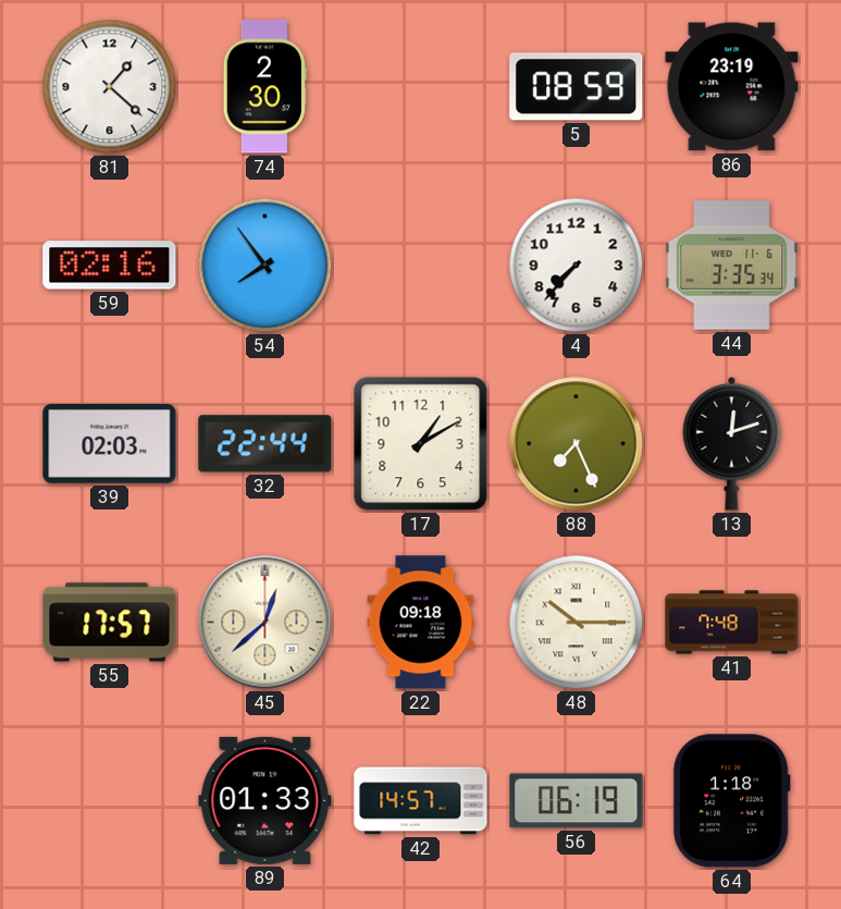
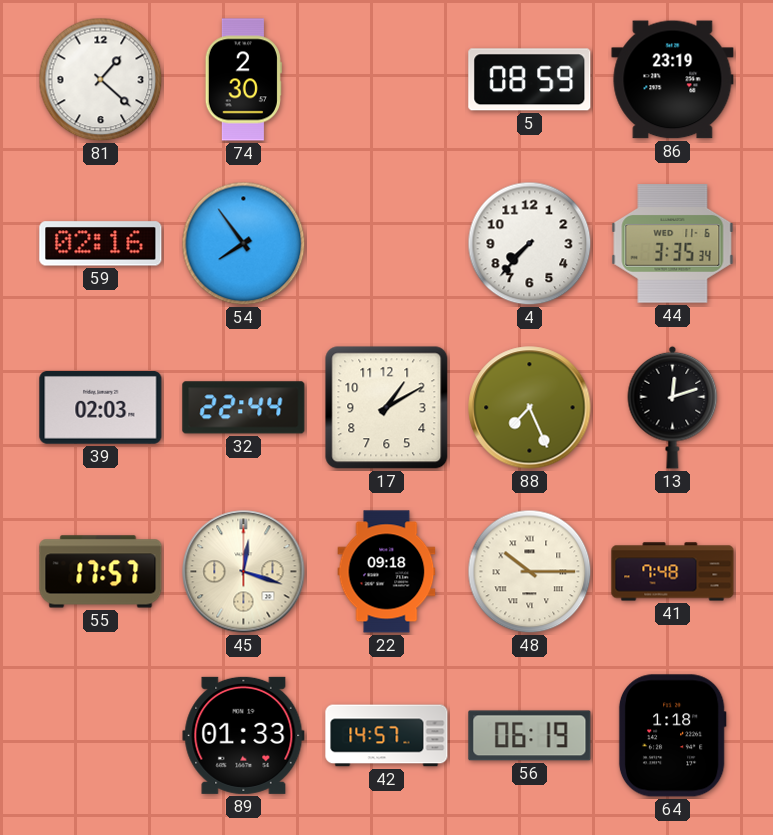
45: 12:38 -> 12:18
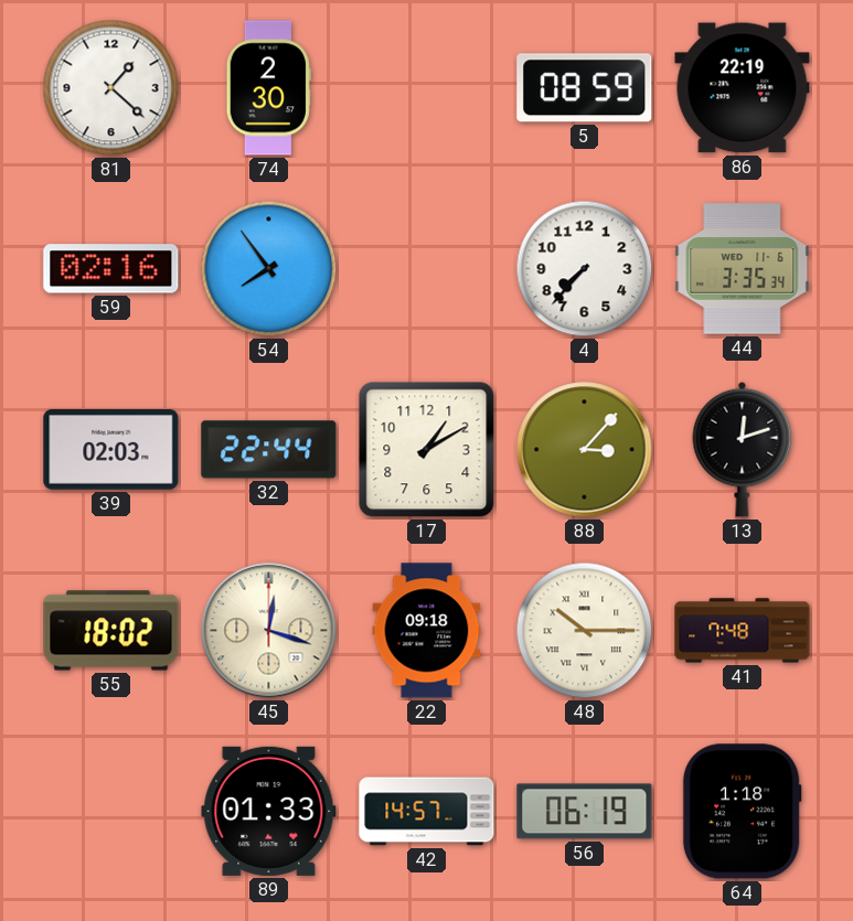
86: 23:19 -> 22:19
88: 7:26 -> 3:07
55: 17:57 -> 18:02
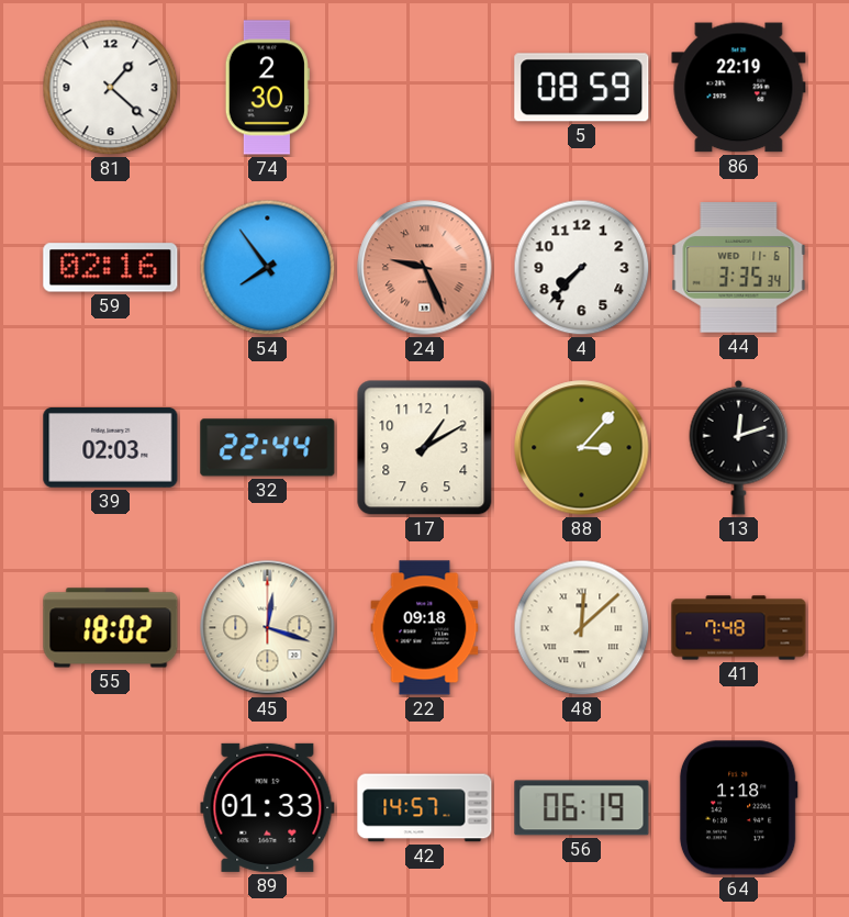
24: none -> 9:26
48: 10:15 -> 12:08
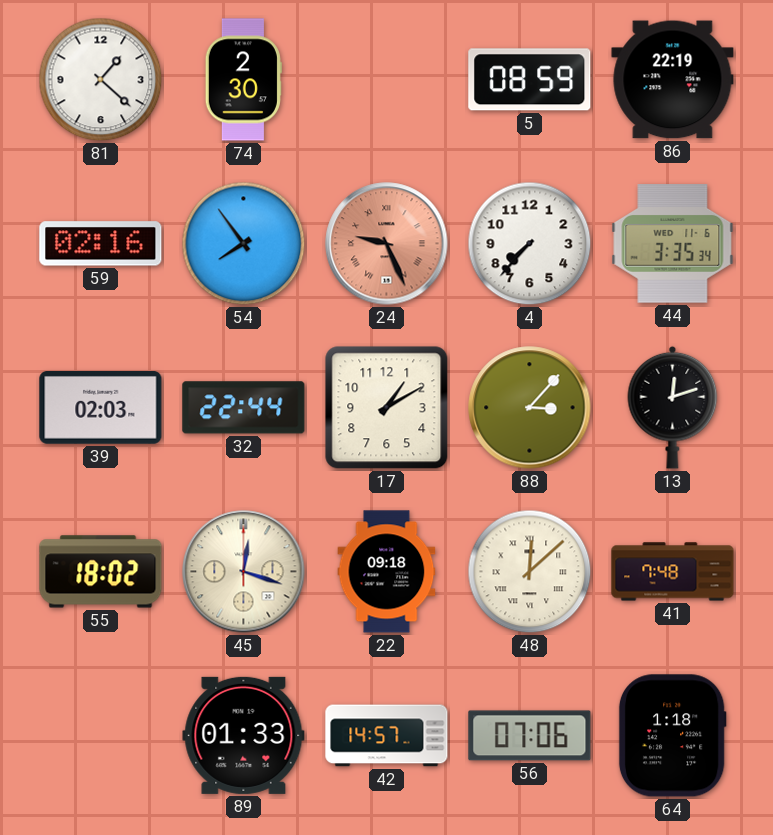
56: 06:19 -> 07:06
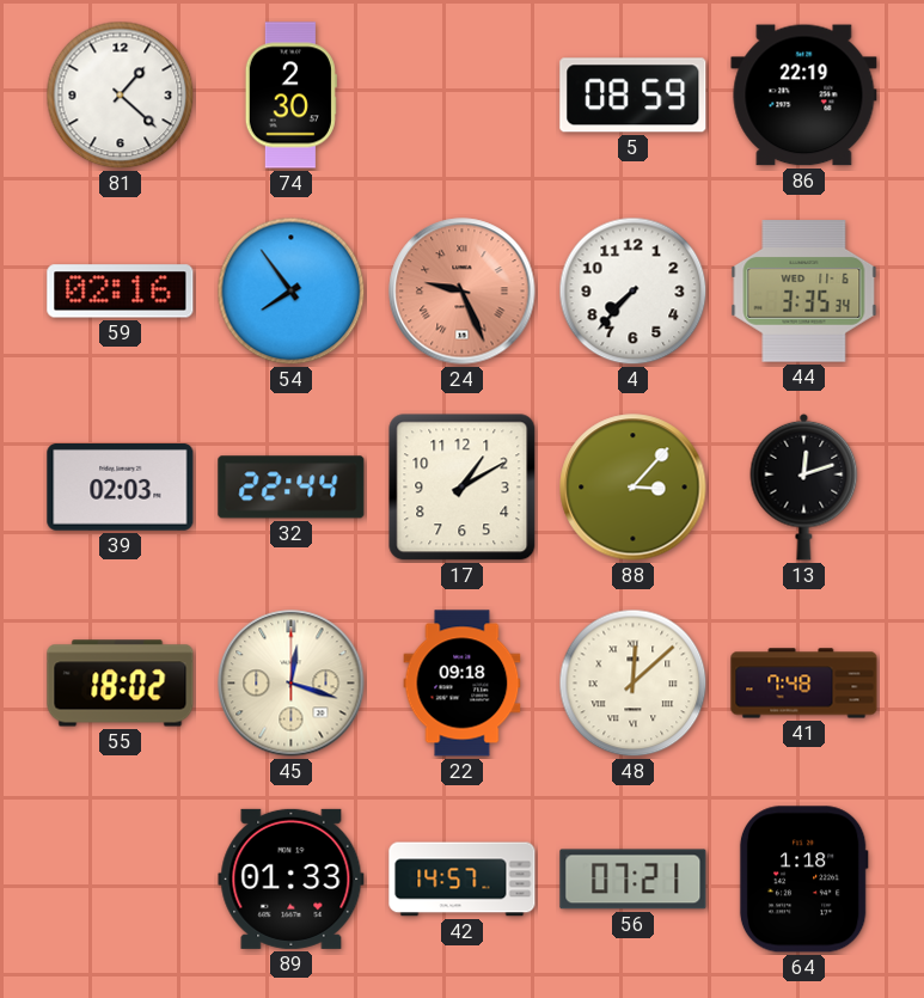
56: 07:06 -> 07:21
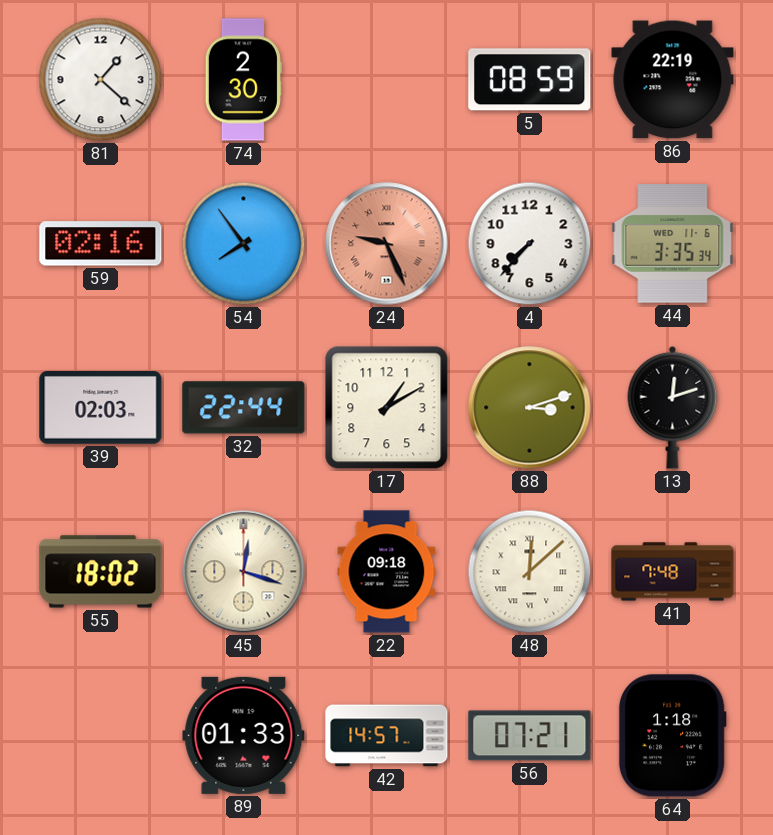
88: 3:07 -> 3:12
